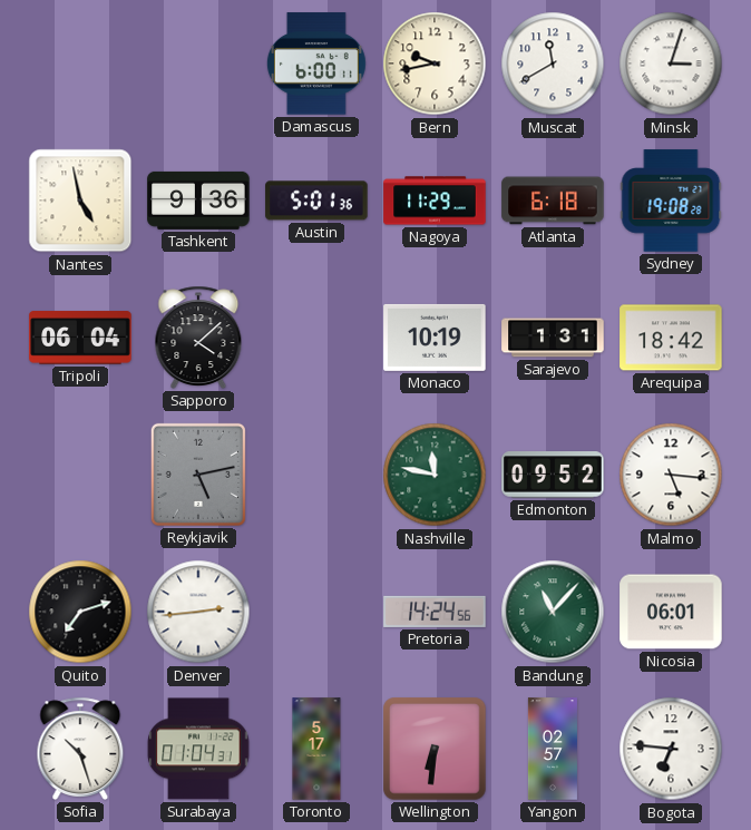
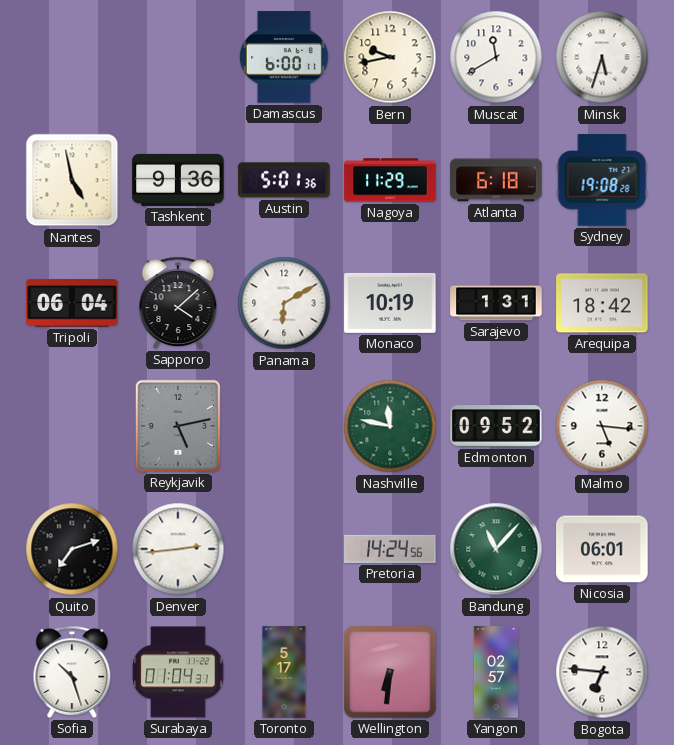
Minsk: 3:03 -> 5:33
Panama: none -> 6:10
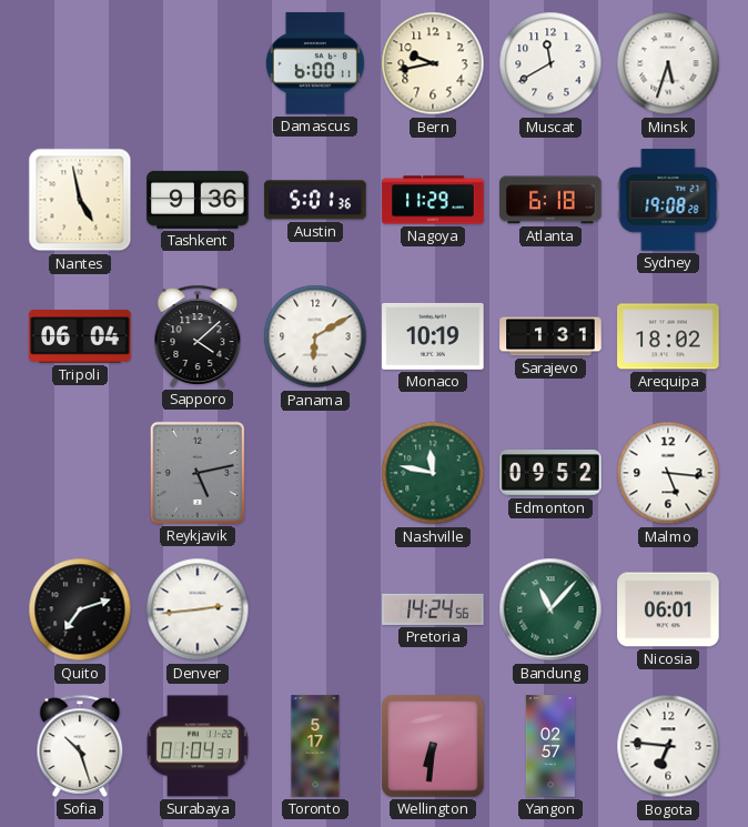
Arequipa: 18:42 -> 18:02
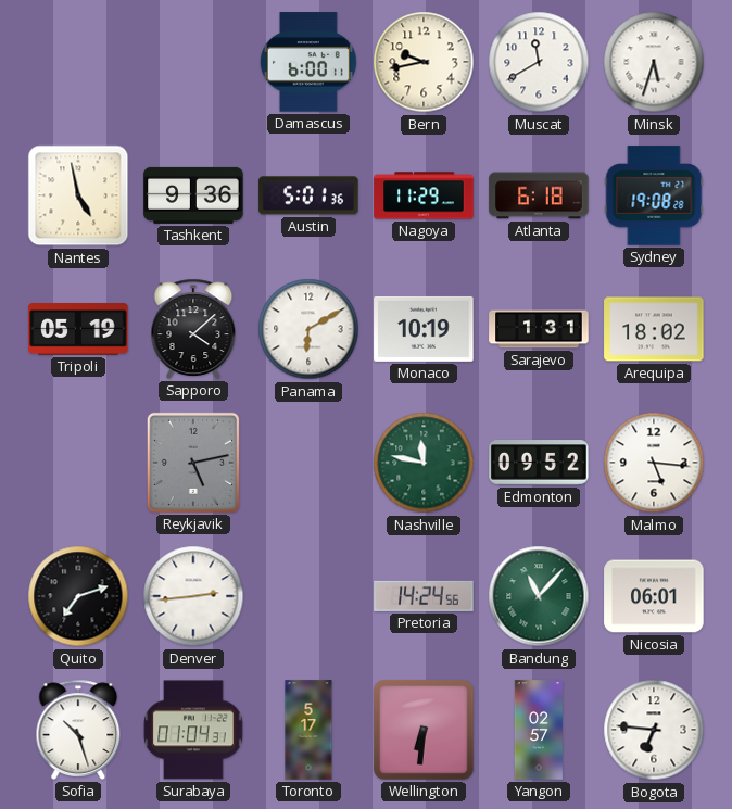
Tripoli: 06:04 -> 05:19
